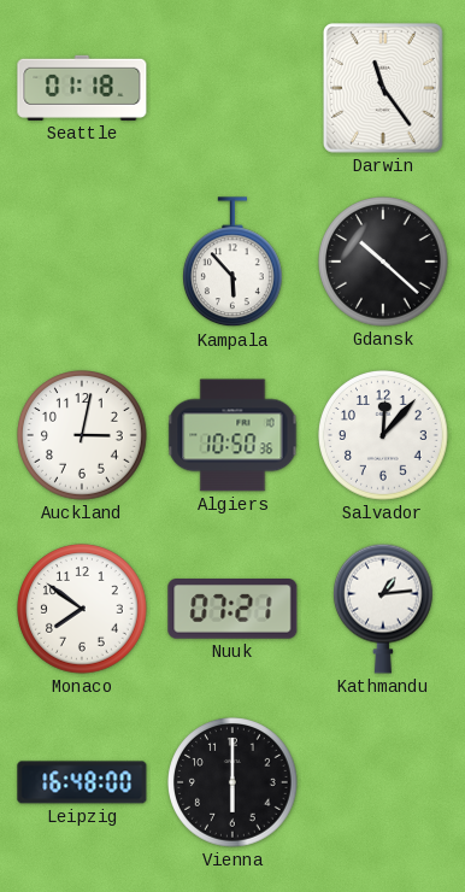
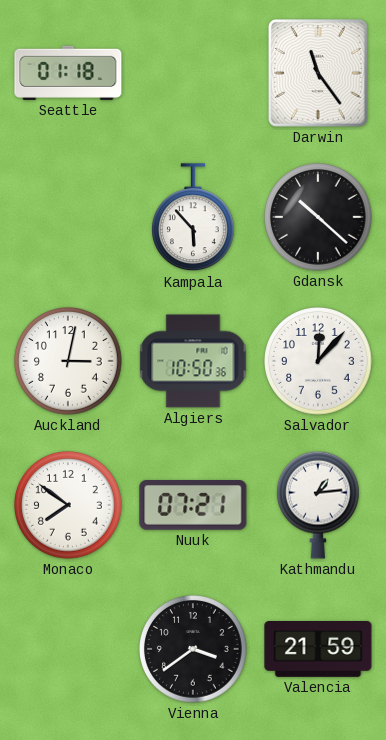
Leipzig: 16:48 -> none
Vienna: 6:00 -> 3:39
Valencia: none -> 21:59
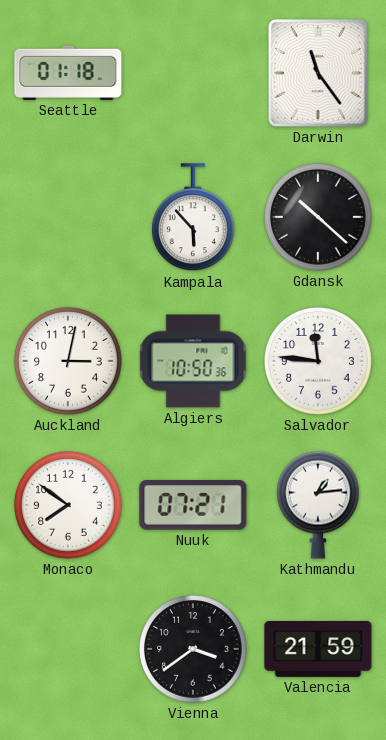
Salvador: 12:07 -> 11:46
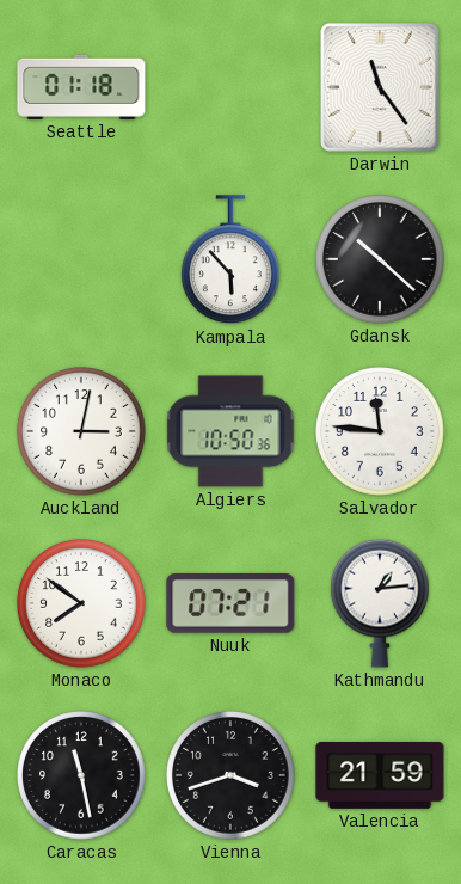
Caracas: none -> 11:28
Vienna: 3:39 -> 3:42
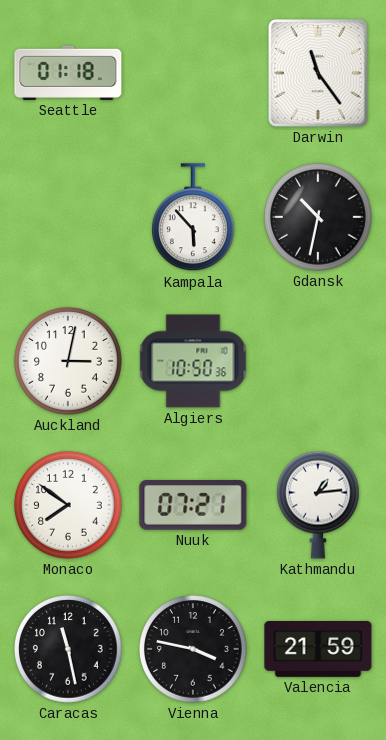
Gdansk: 10:22 -> 10:32
Salvador: 11:46 -> none
Vienna: 3:42 -> 3:47
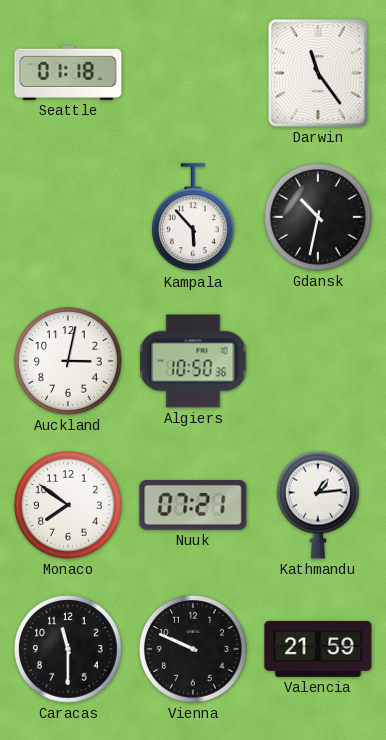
Caracas: 11:28 -> 11:30
Vienna: 3:47 -> 9:49
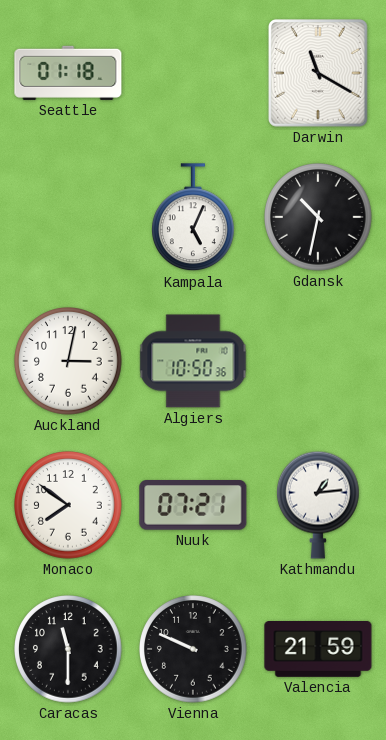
Darwin: 11:24 -> 11:20
Kampala: 5:53 -> 5:04
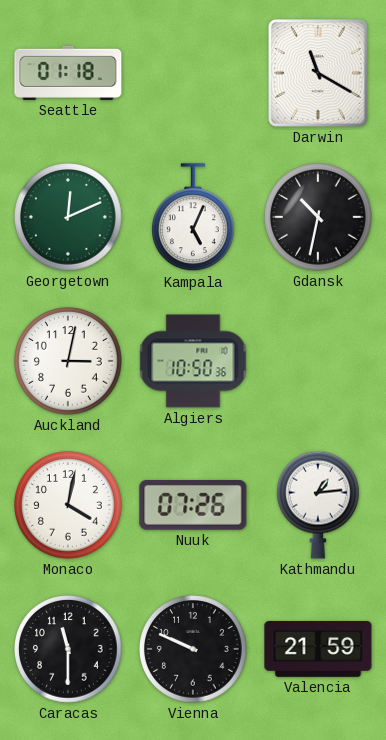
Georgetown: none -> 12:11
Monaco: 7:51 -> 4:02
Nuuk: 07:21 -> 07:26
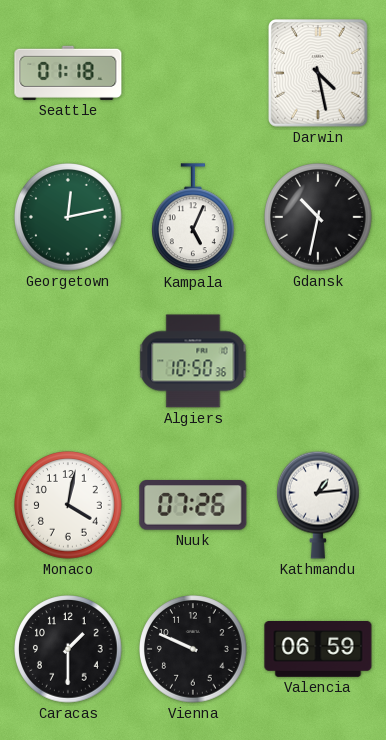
Darwin: 11:20 -> 4:28
Georgetown: 12:11 -> 12:13
Auckland: 3:02 -> none
Caracas: 11:30 -> 1:30
Valencia: 21:59 -> 06:59
